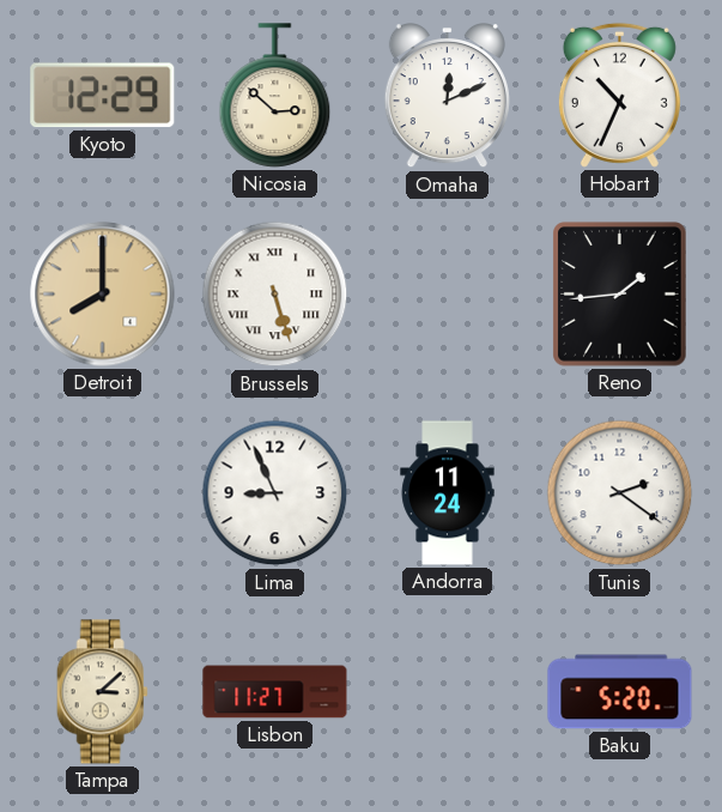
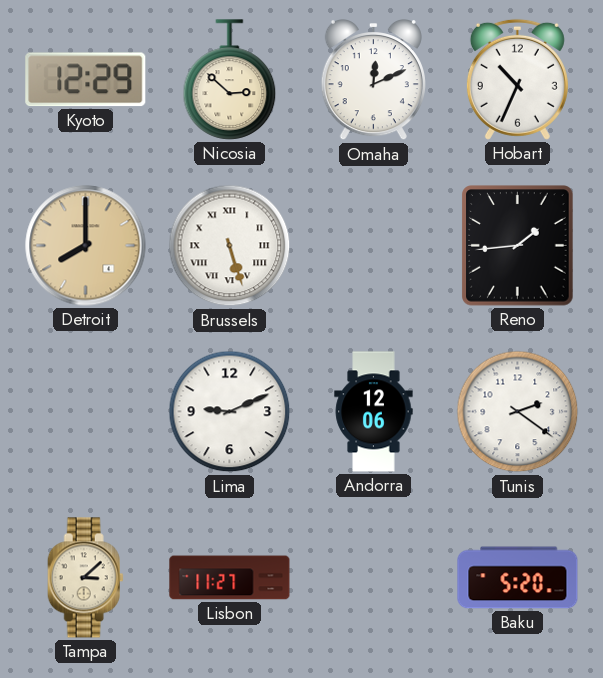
Lima: 8:56 -> 9:11
Andorra: 11:24 -> 12:06
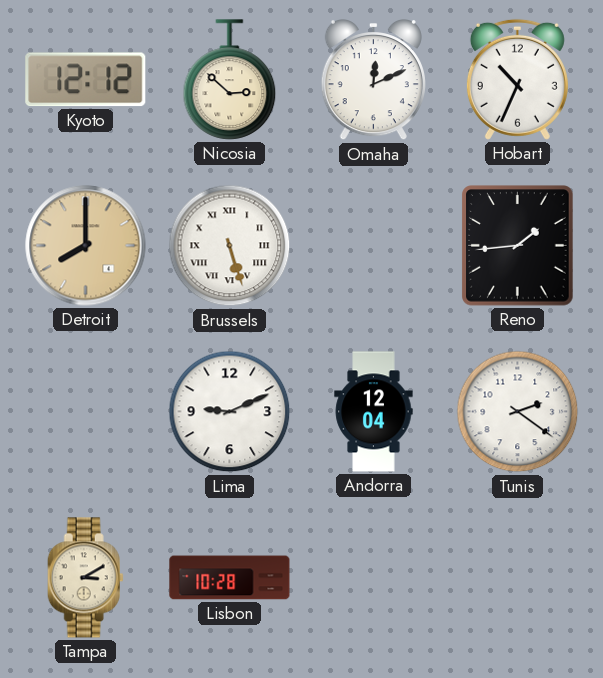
Kyoto: 12:29 -> 12:12
Andorra: 12:06 -> 12:04
Tampa: 3:08 -> 3:10
Lisbon: 11:27 -> 10:28
Baku: 5:20 -> none
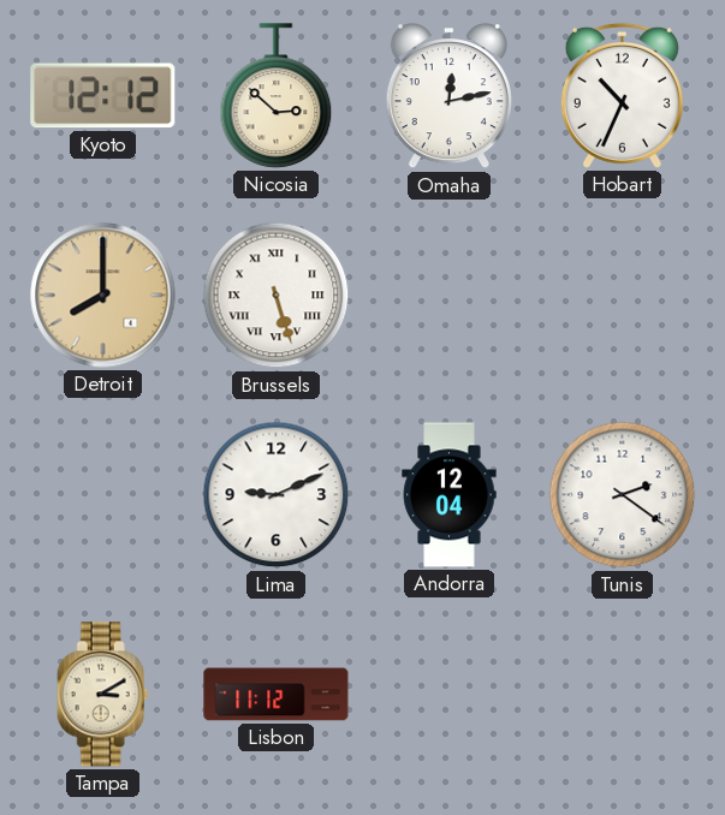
Omaha: 12:11 -> 12:13
Reno: 1:44 -> none
Lisbon: 10:28 -> 11:12
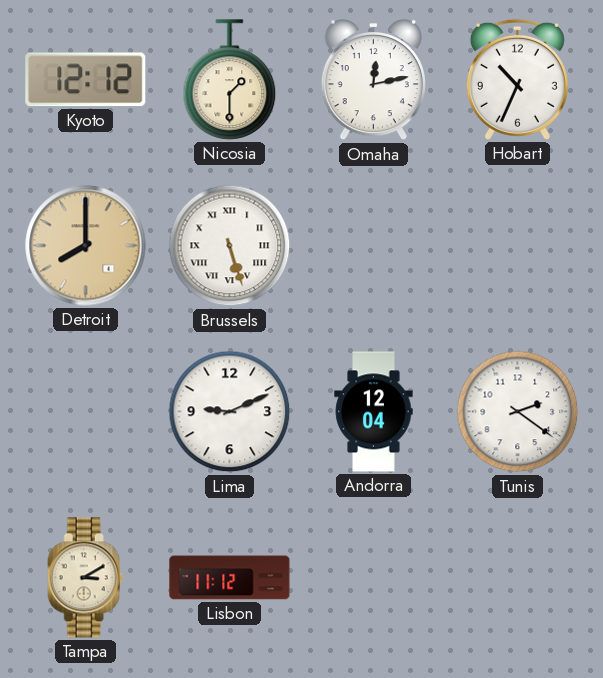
Nicosia: 2:52 -> 1:30
